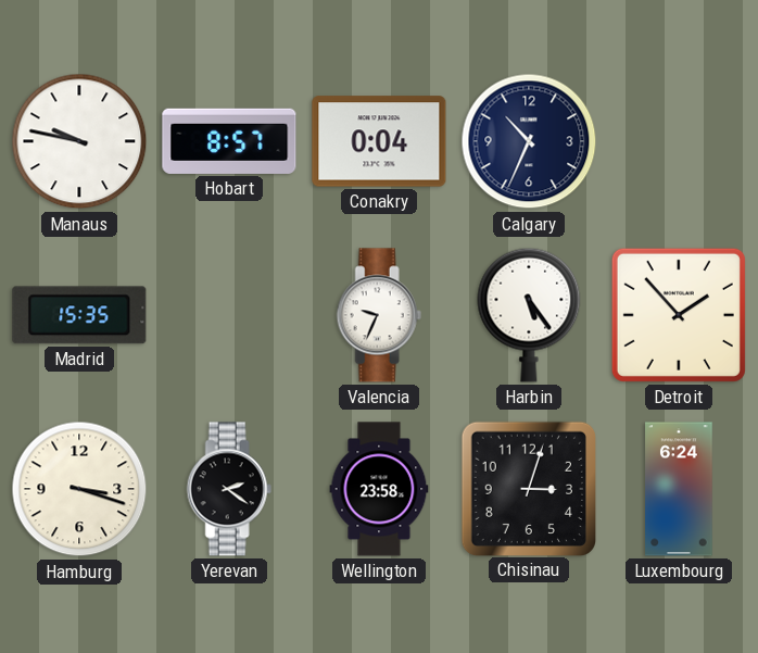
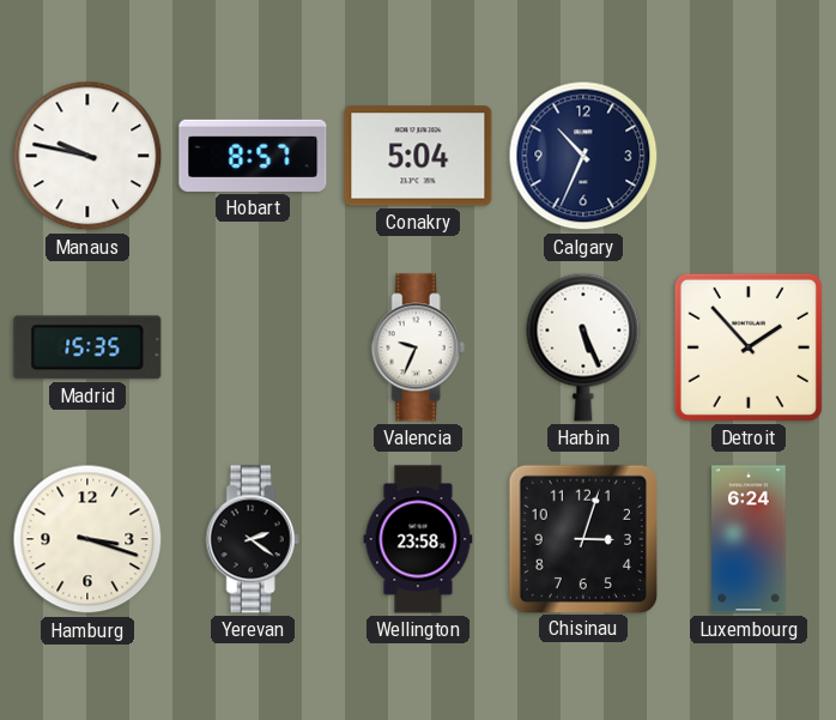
Conakry: 0:04 -> 5:04
Harbin: 5:24 -> 5:26
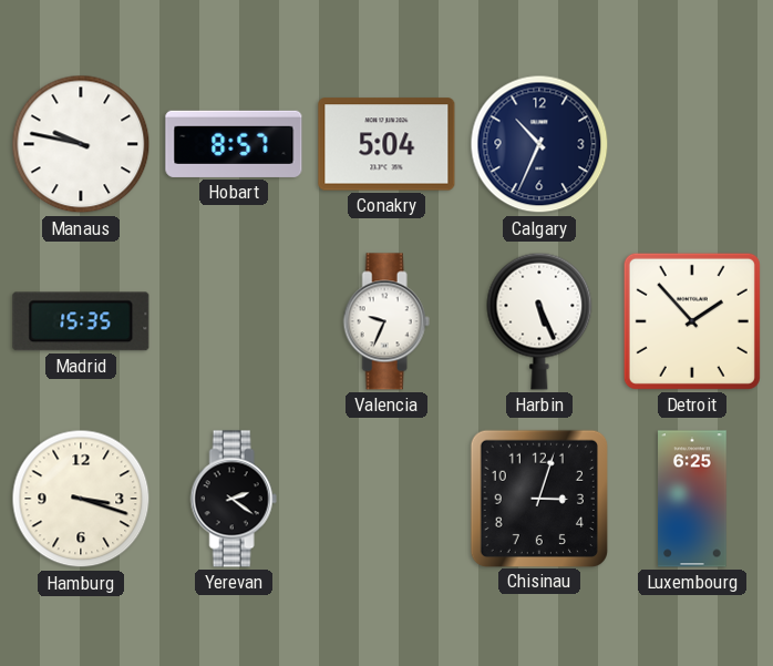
Wellington: 23:58 -> none
Luxembourg: 6:24 -> 6:25
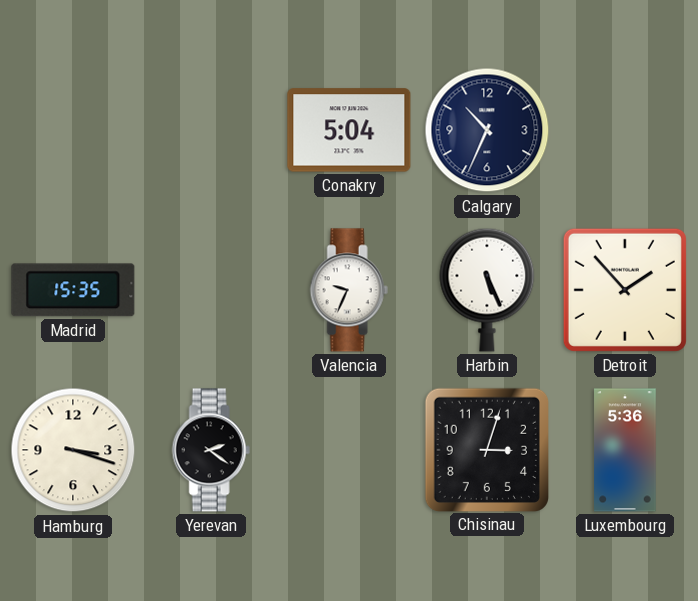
Manaus: 9:47 -> none
Hobart: 8:57 -> none
Luxembourg: 6:25 -> 5:36
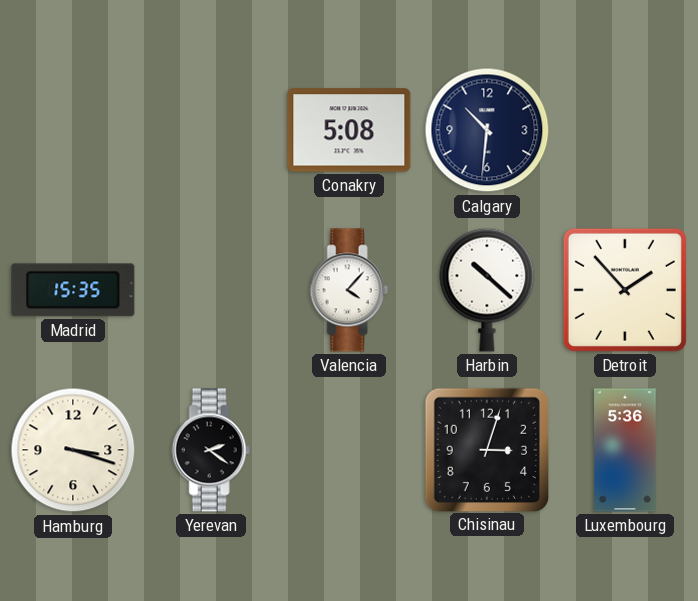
Conakry: 5:04 -> 5:08
Calgary: 10:34 -> 10:31
Valencia: 9:34 -> 4:07
Harbin: 5:26 -> 10:22
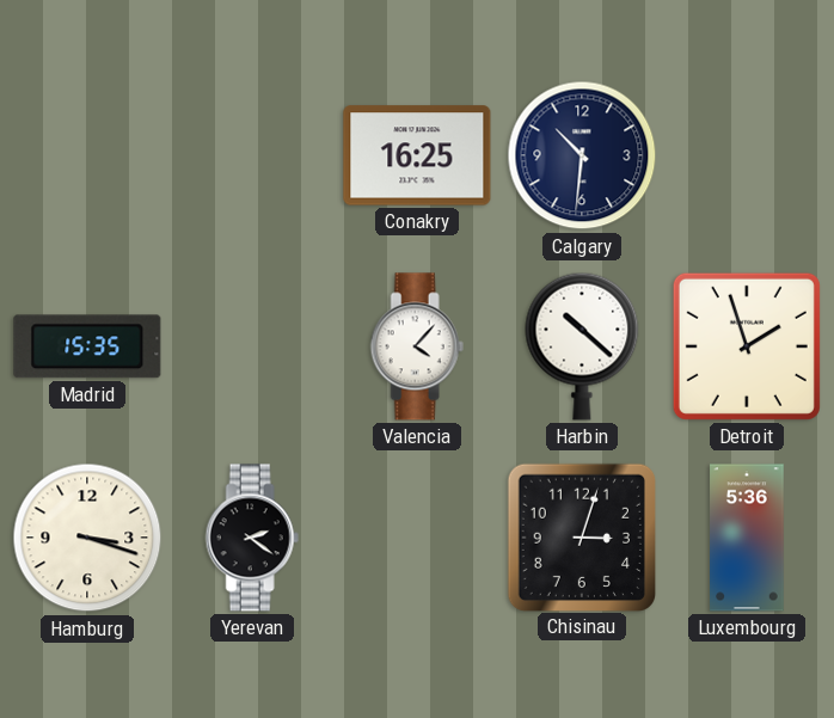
Conakry: 5:08 -> 16:25
Detroit: 1:53 -> 1:57
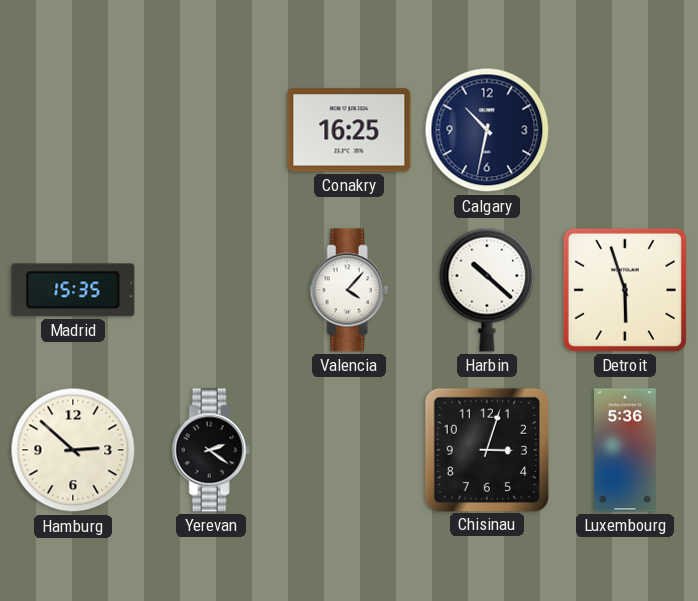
Calgary: 10:31 -> 10:32
Detroit: 1:57 -> 5:57
Hamburg: 3:18 -> 2:52
